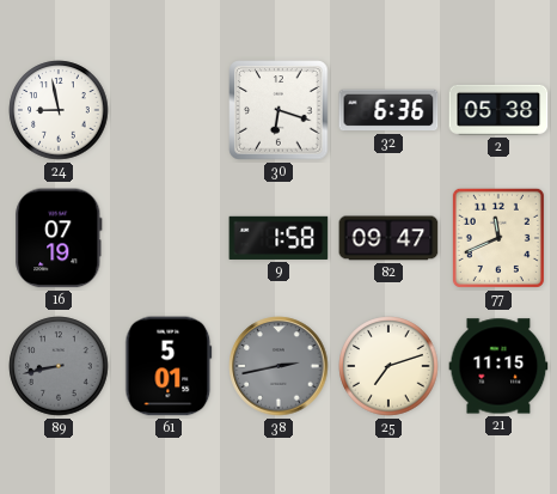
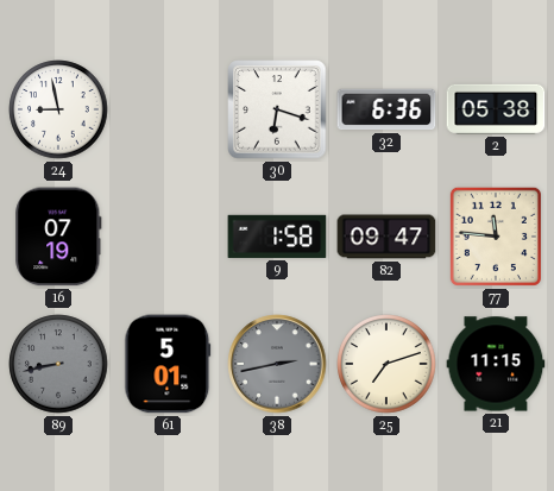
77: 11:41 -> 11:46
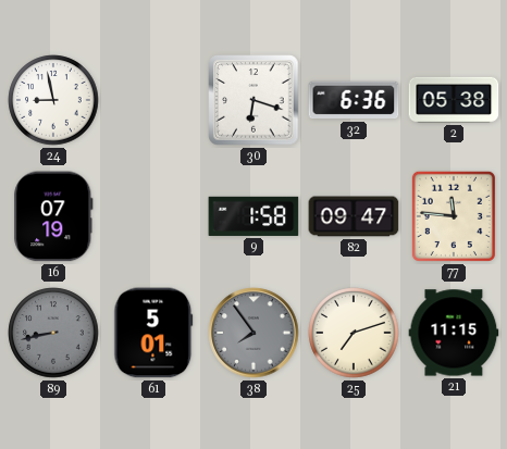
38: 2:43 -> 7:54
